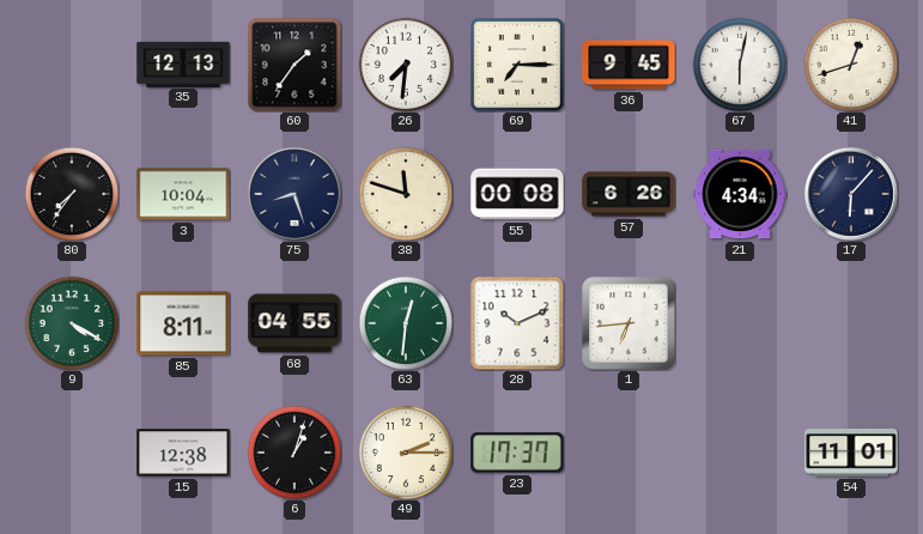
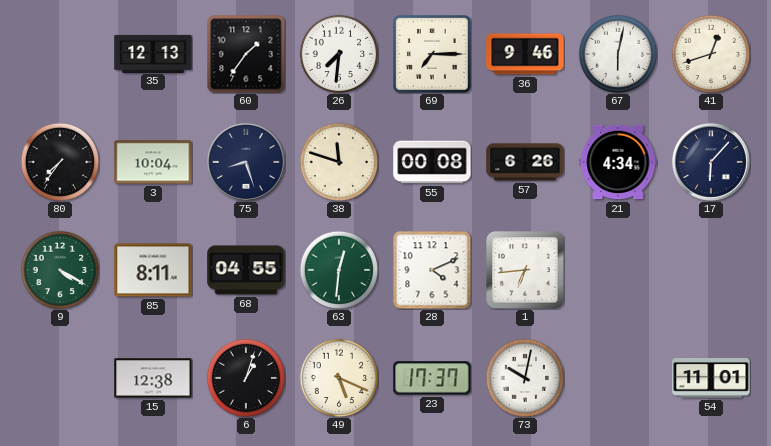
36: 9:45 -> 9:46
28: 10:11 -> 4:11
49: 2:15 -> 5:19
73: none -> 10:02
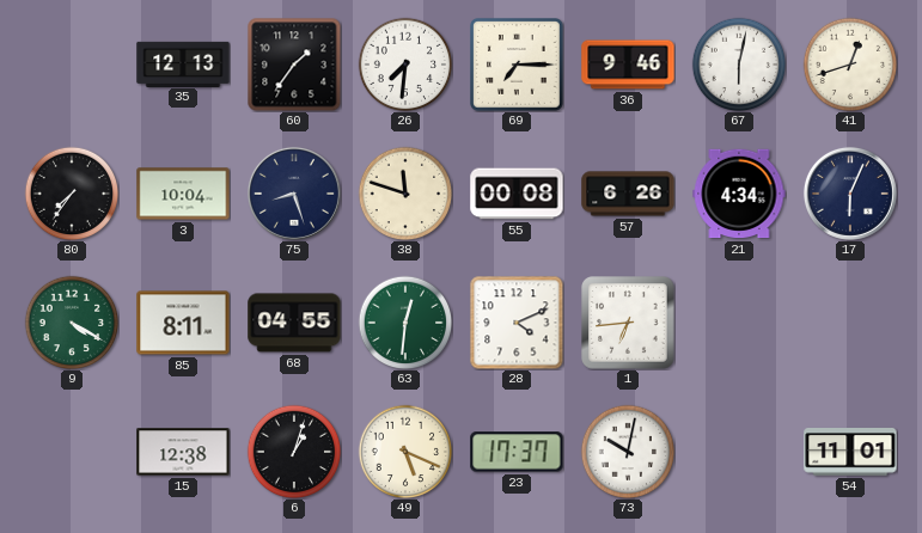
17: 6:07 -> 6:04
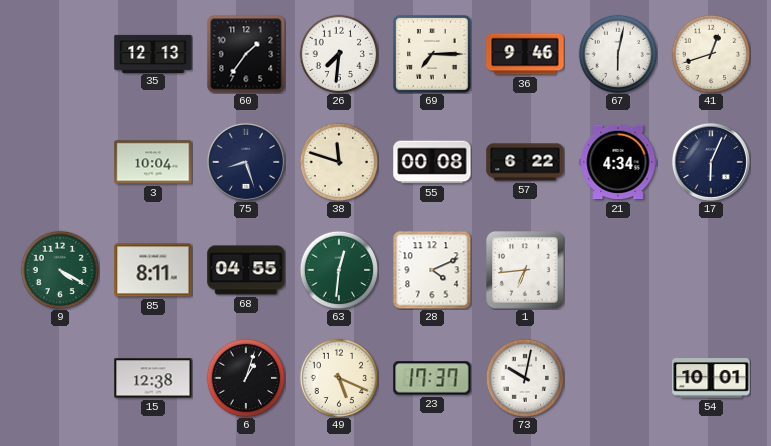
80: 7:36 -> none
57: 6:26 -> 6:22
54: 11:01 -> 10:01
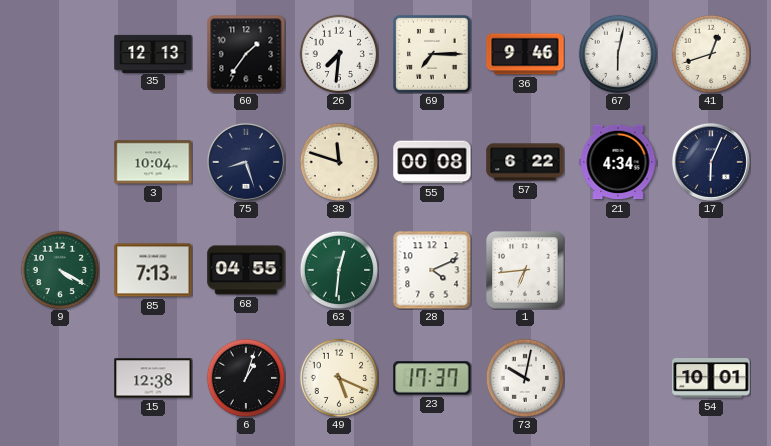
85: 8:11 -> 7:13
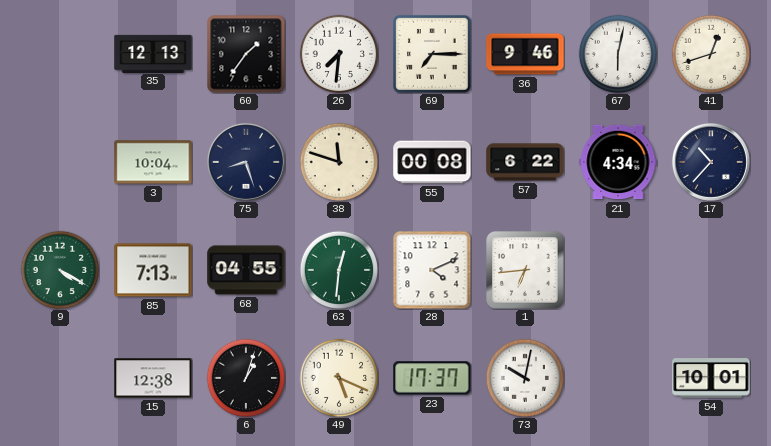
17: 6:04 -> 10:37
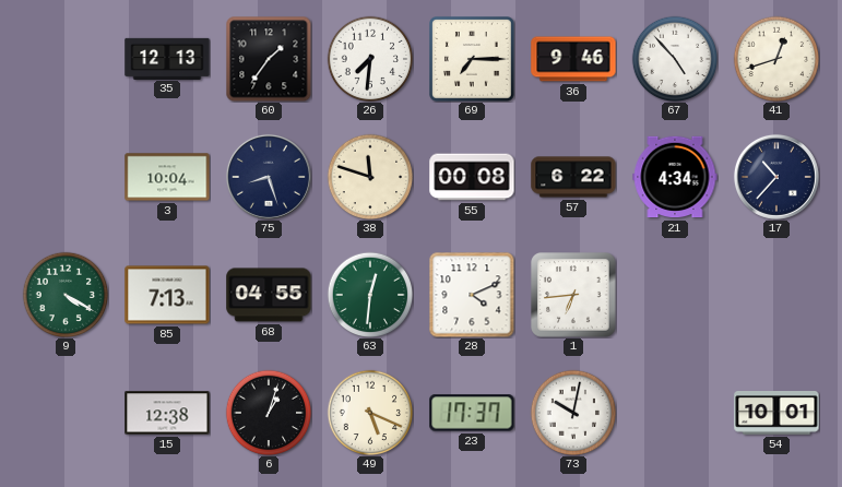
67: 6:02 -> 4:53
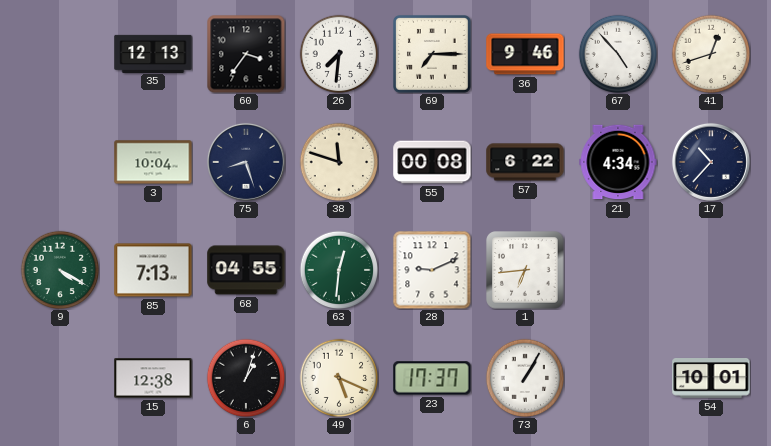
60: 1:36 -> 3:36
28: 4:11 -> 9:11
73: 10:02 -> 1:05
